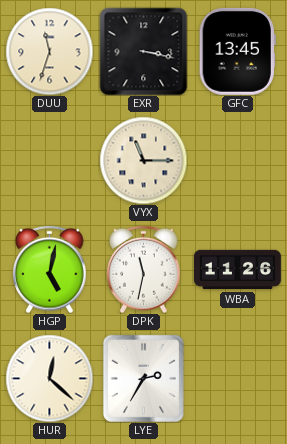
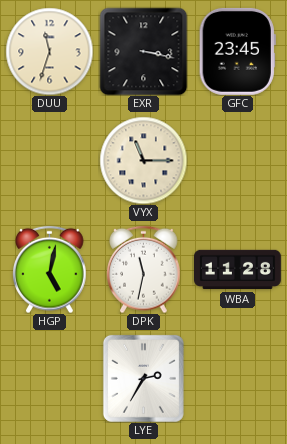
GFC: 13:45 -> 23:45
WBA: 11:26 -> 11:28
HUR: 12:22 -> none
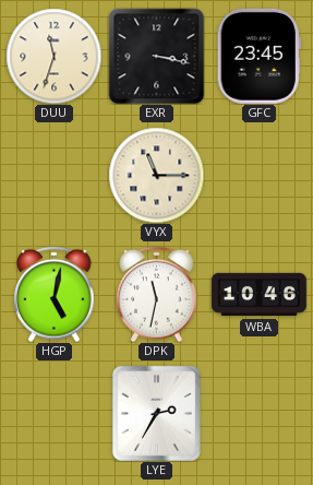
WBA: 11:28 -> 10:46
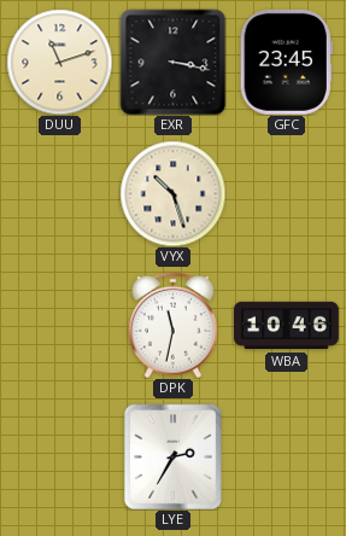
DUU: 11:33 -> 11:12
VYX: 11:15 -> 10:27
HGP: 5:02 -> none
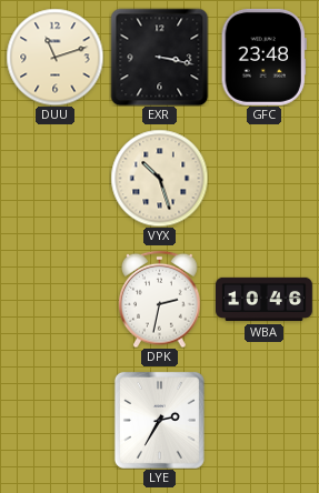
GFC: 23:45 -> 23:48
DPK: 11:32 -> 2:32
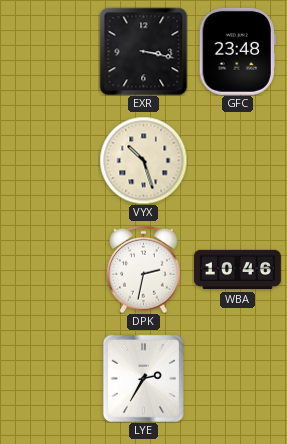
DUU: 11:12 -> none
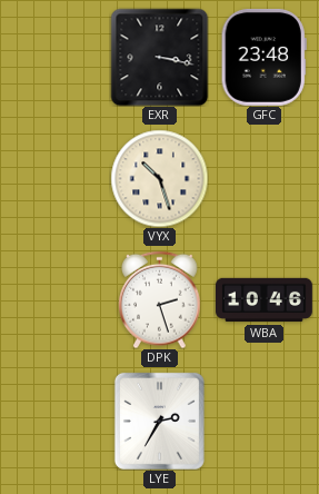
DPK: 2:32 -> 2:27
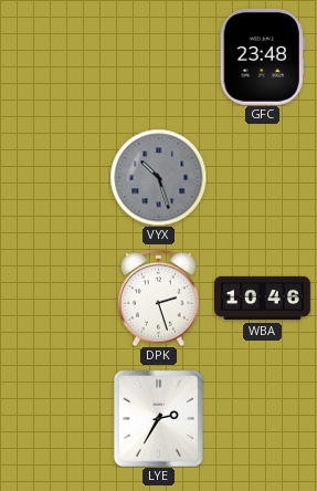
EXR: 3:17 -> none
VYX dial: cream -> grey
